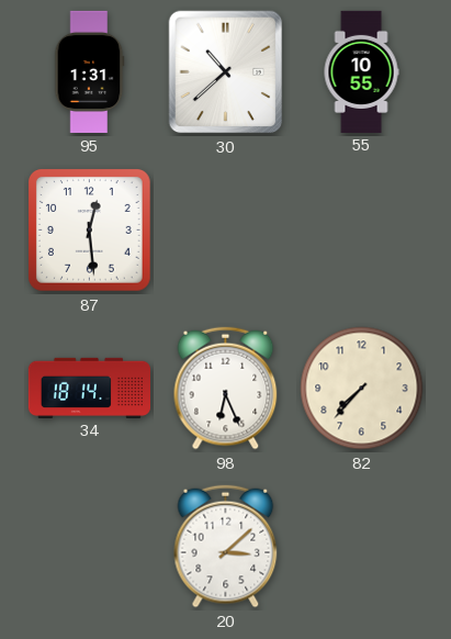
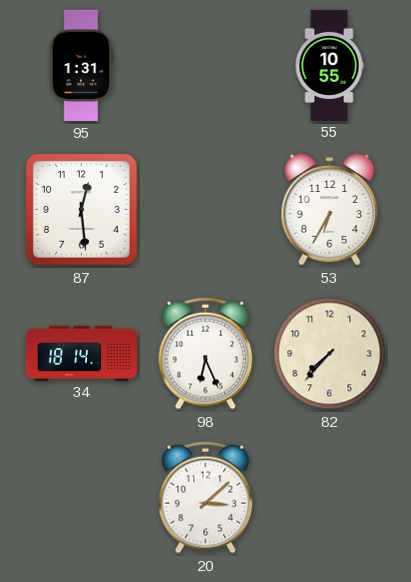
30: 10:38 -> none
53: none -> 6:35
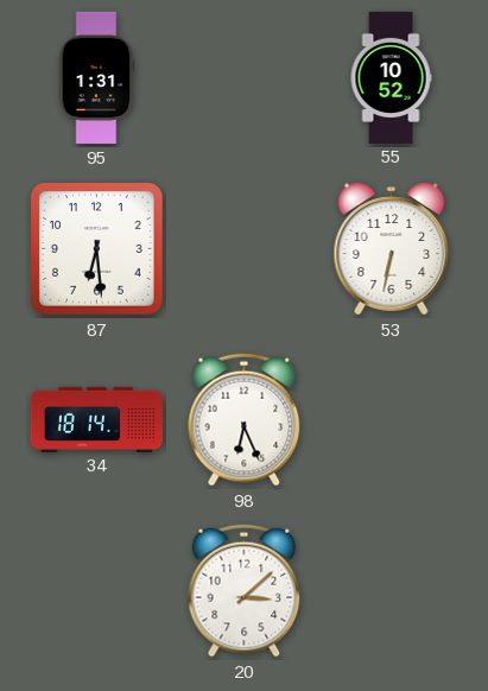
55: 10:55 -> 10:52
87: 12:29 -> 6:29
53: 6:35 -> 6:32
82: 7:37 -> none
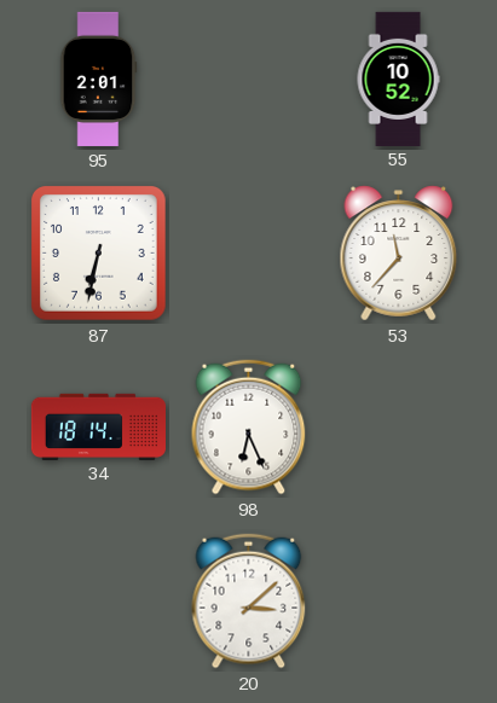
95: 1:31 -> 2:01
87: 6:29 -> 6:32
53: 6:32 -> 11:37
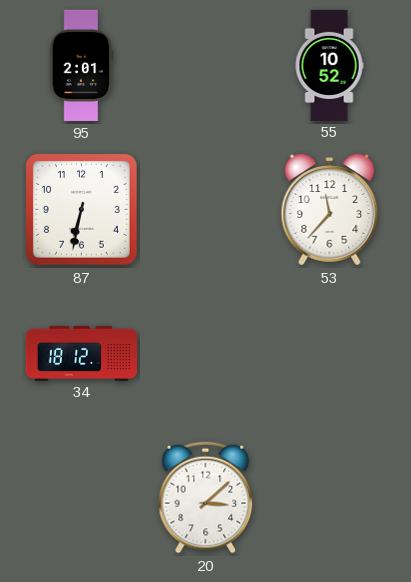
34: 18:14 -> 18:12
98: 6:26 -> none
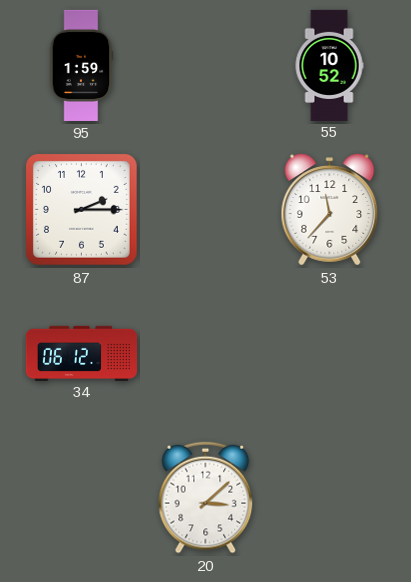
95: 2:01 -> 1:59
87: 6:32 -> 2:15
34: 18:12 -> 06:12
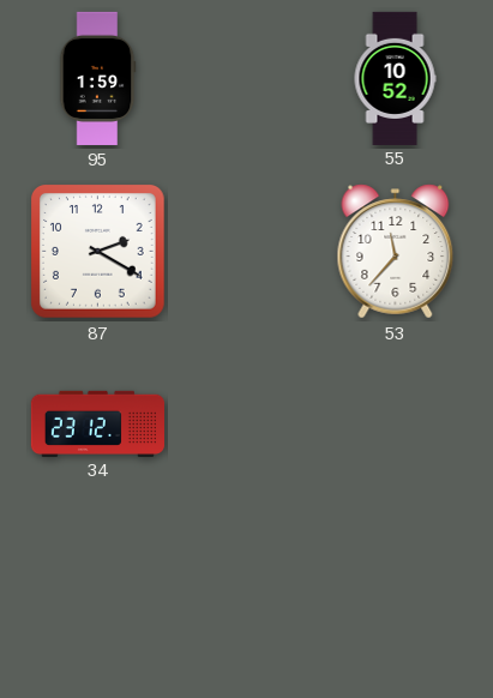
87: 2:15 -> 2:20
34: 06:12 -> 23:12
20: 3:08 -> none
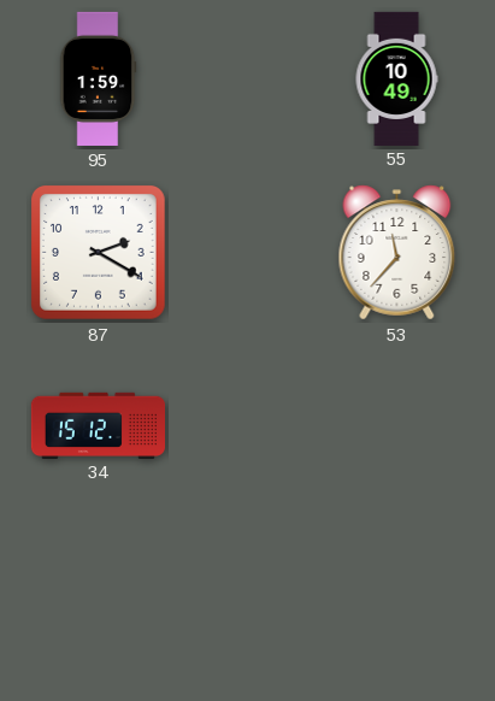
55: 10:52 -> 10:49
34: 23:12 -> 15:12
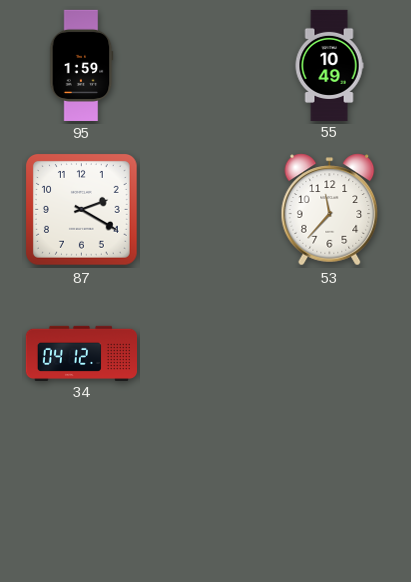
34: 15:12 -> 04:12
